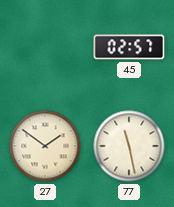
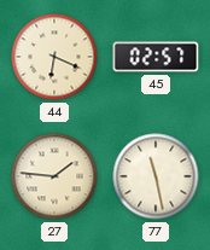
44: none -> 6:19
27: 1:51 -> 1:46
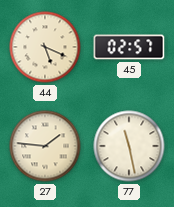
44: 6:19 -> 5:19
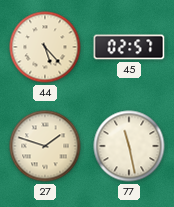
44: 5:19 -> 5:23
27: 1:46 -> 1:48
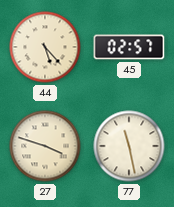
27: 1:48 -> 3:48
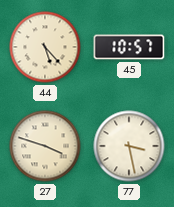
45: 02:57 -> 10:57
77: 11:28 -> 3:28
